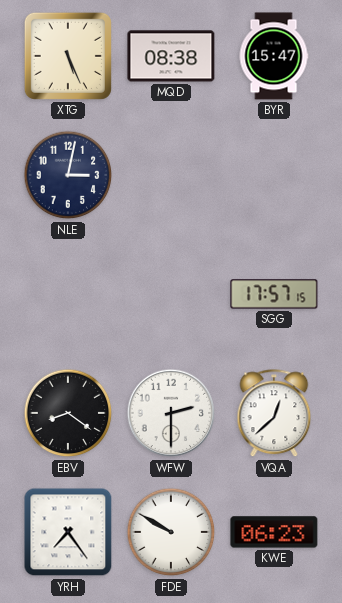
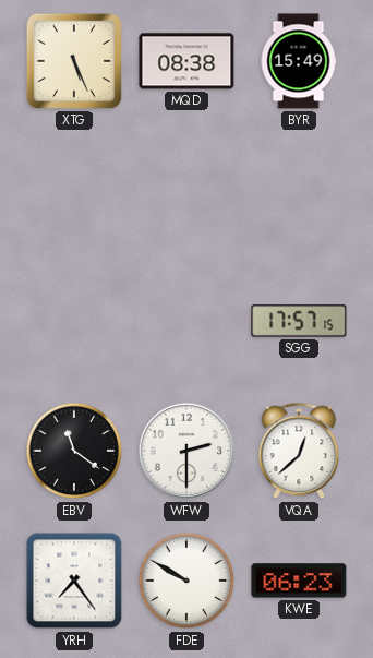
BYR: 15:47 -> 15:49
NLE: 3:02 -> none
EBV: 8:21 -> 11:21
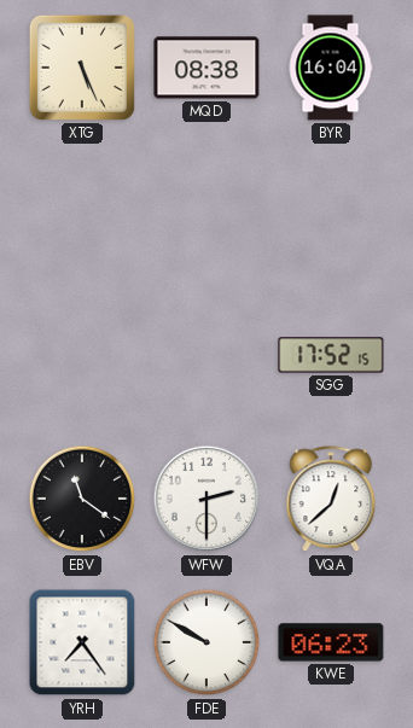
BYR: 15:49 -> 16:04
SGG: 17:57 -> 17:52
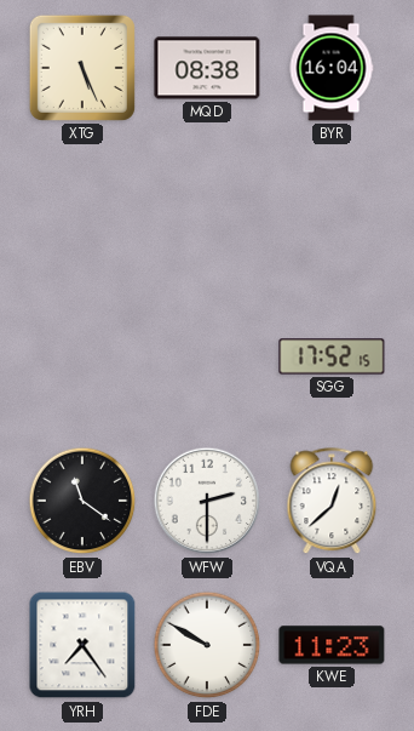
KWE: 06:23 -> 11:23
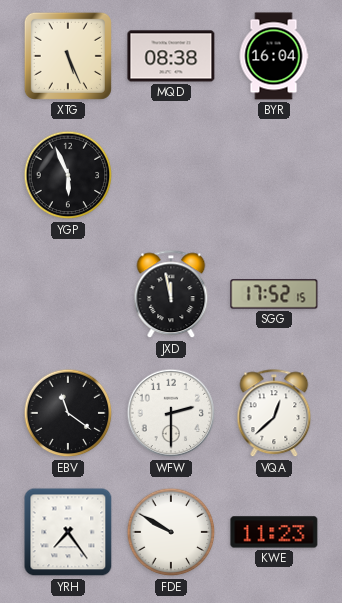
YGP: none -> 5:56
JXD: none -> 11:58
